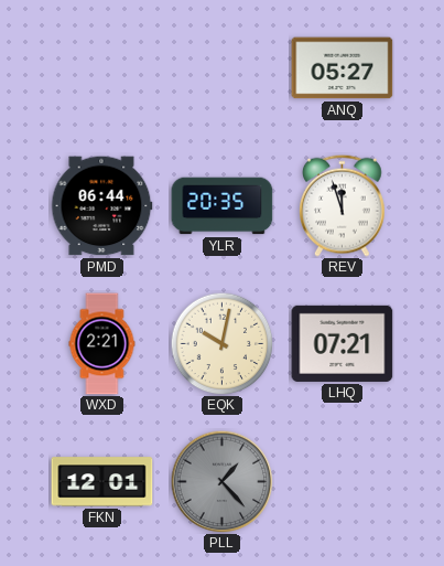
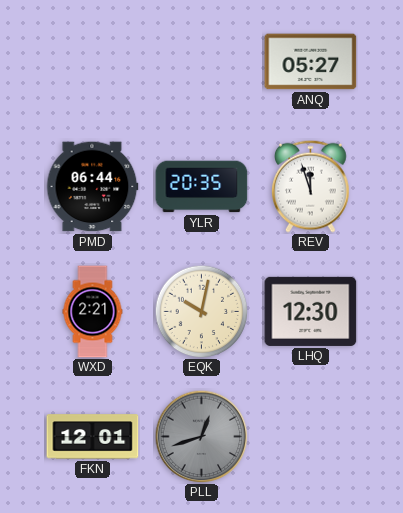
LHQ: 07:21 -> 12:30
PLL: 1:23 -> 12:42
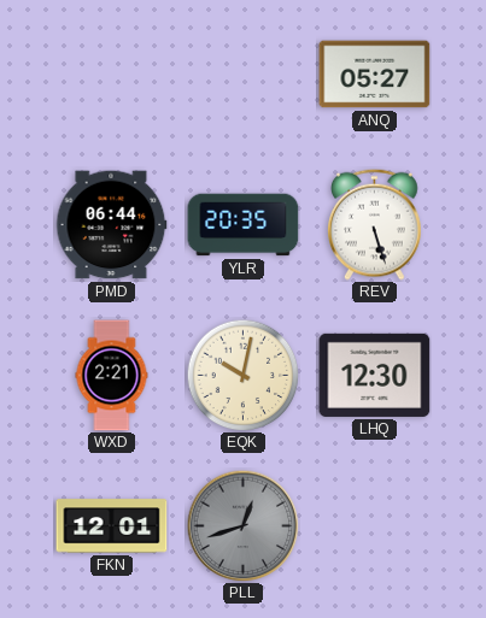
REV: 11:57 -> 5:27
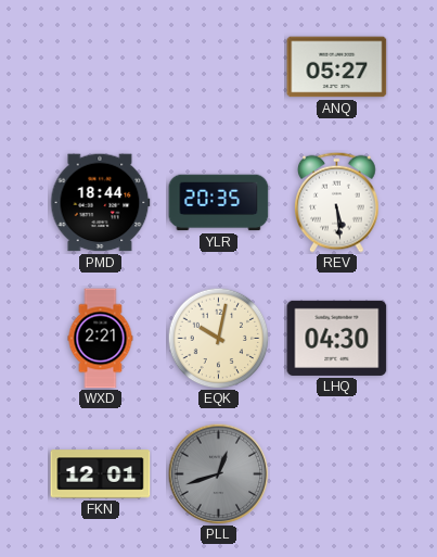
PMD: 06:44 -> 18:44
REV: 5:27 -> 5:29
LHQ: 12:30 -> 04:30
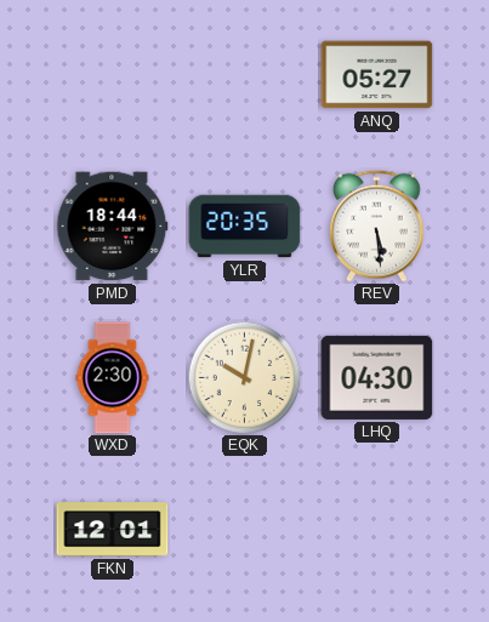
WXD: 2:21 -> 2:30
PLL: 12:42 -> none
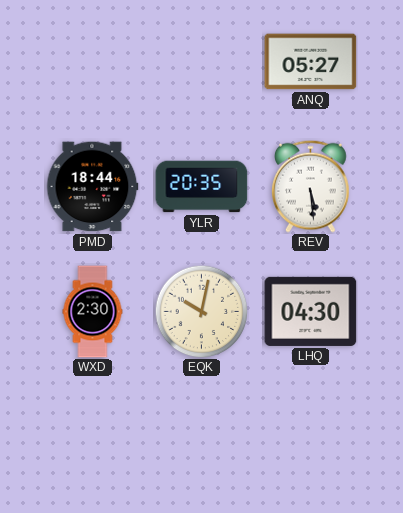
FKN: 12:01 -> none
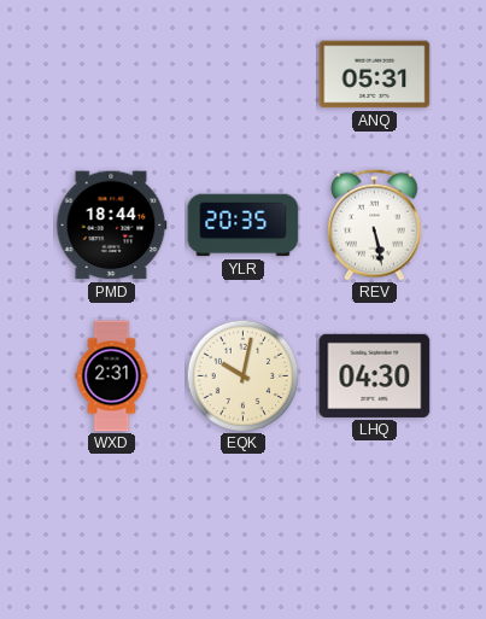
ANQ: 05:27 -> 05:31
REV: 5:29 -> 5:28
WXD: 2:30 -> 2:31
